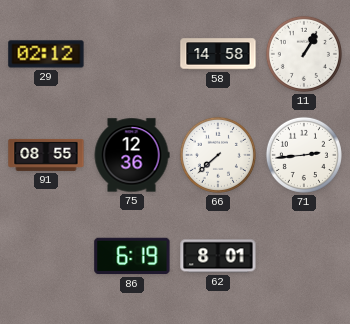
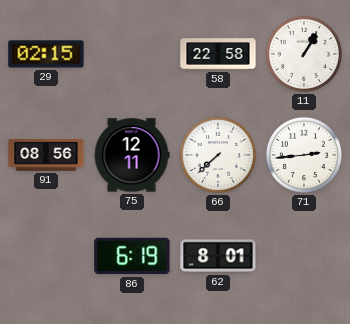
29: 02:12 -> 02:15
58: 14:58 -> 22:58
91: 08:55 -> 08:56
75: 12:36 -> 12:11
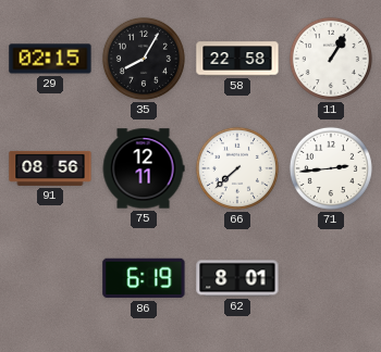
35: none -> 8:05
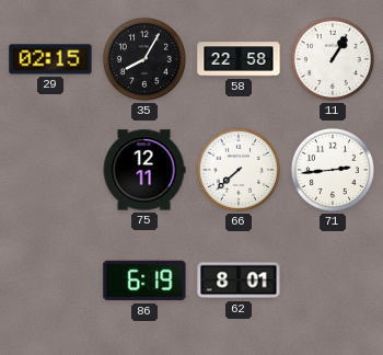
91: 08:56 -> none
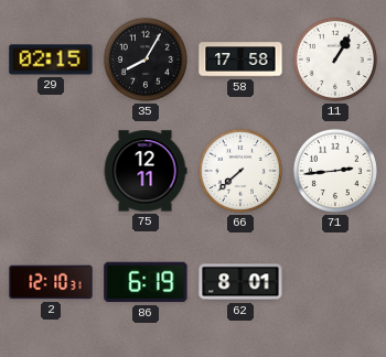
58: 22:58 -> 17:58
2: none -> 12:10
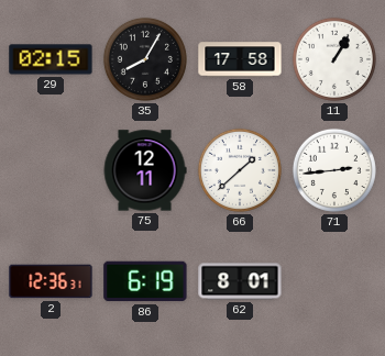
66: 7:38 -> 1:38
2: 12:10 -> 12:36
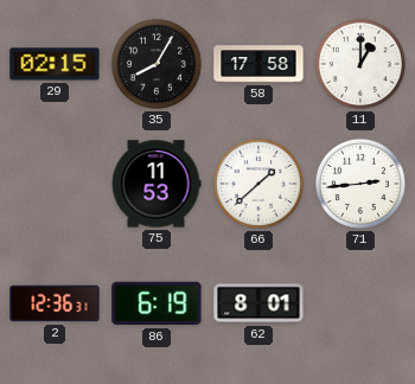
11: 1:05 -> 1:00
75: 12:11 -> 11:53
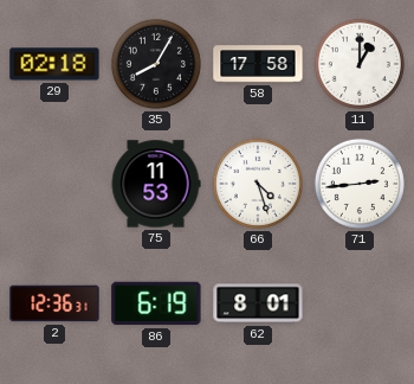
29: 02:15 -> 02:18
66: 1:38 -> 4:27
